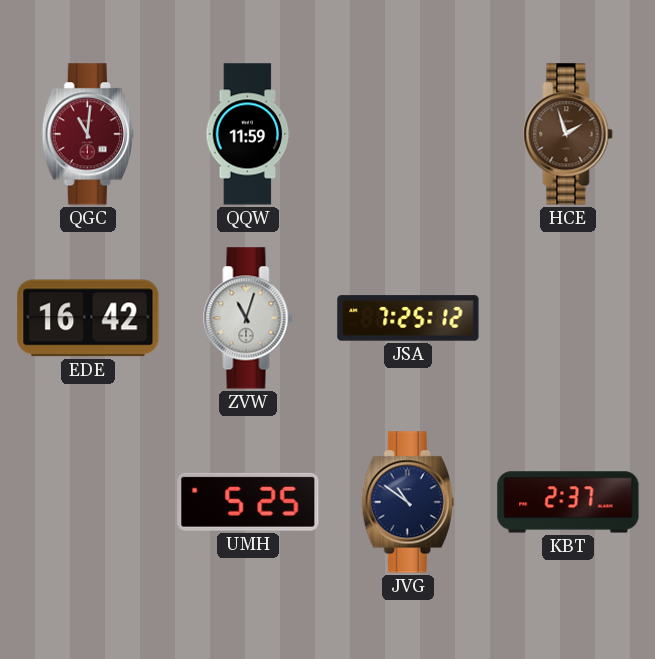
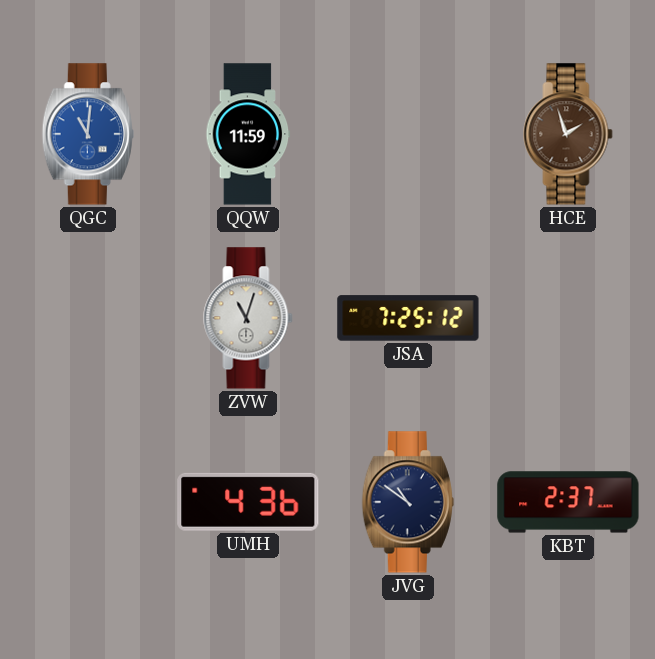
QGC dial: burgundy -> blue
EDE: 16:42 -> none
UMH: 5:25 -> 4:36
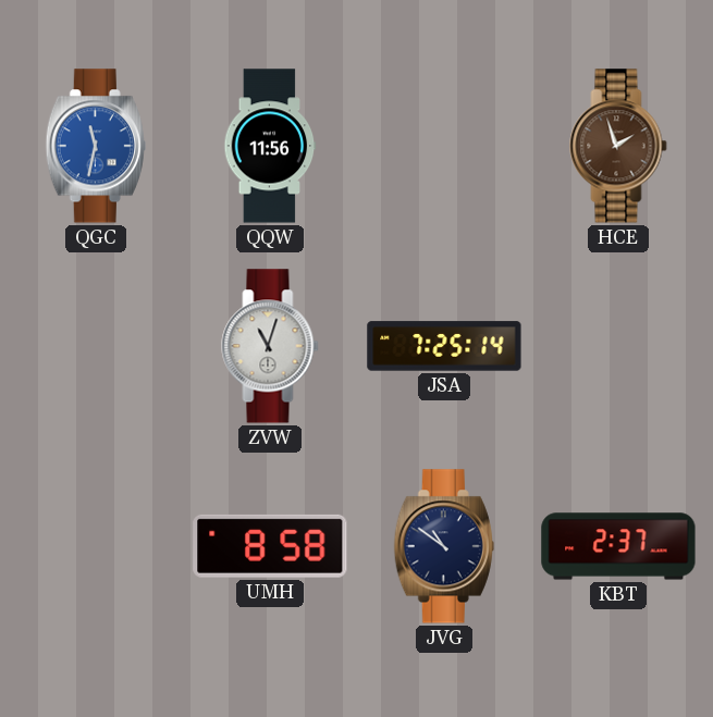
QGC: 11:01 -> 11:32
QQW: 11:59 -> 11:56
JSA: 7:25:12 -> 7:25:14
UMH: 4:36 -> 8:58
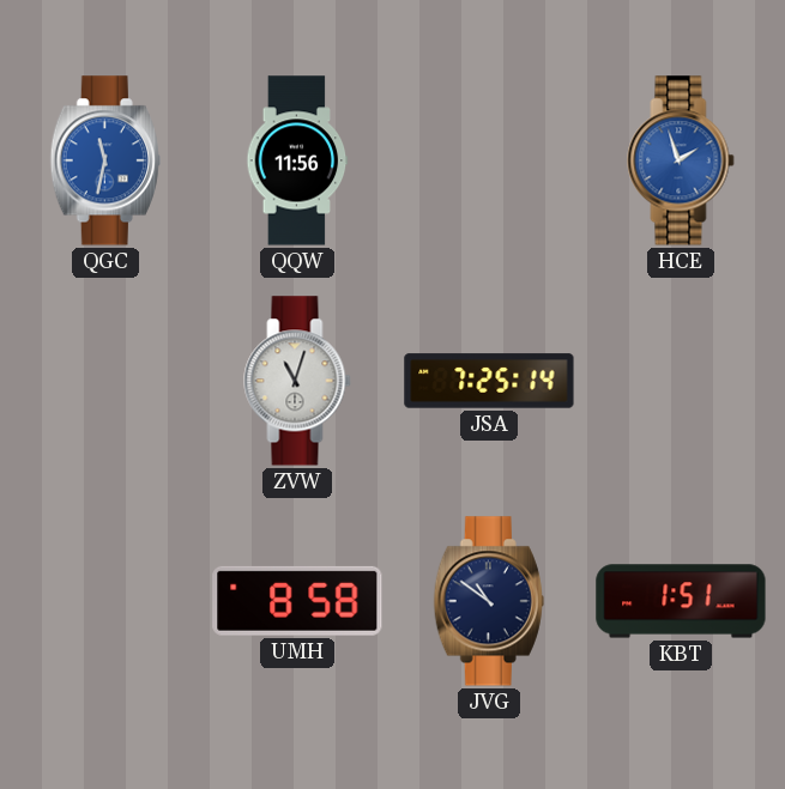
HCE dial: brown -> blue
KBT: 2:37 -> 1:51
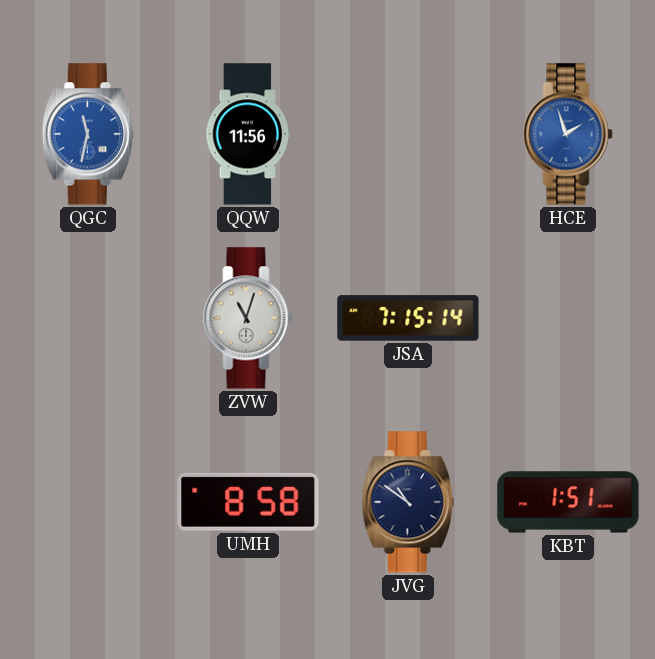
JSA: 7:25 -> 7:15
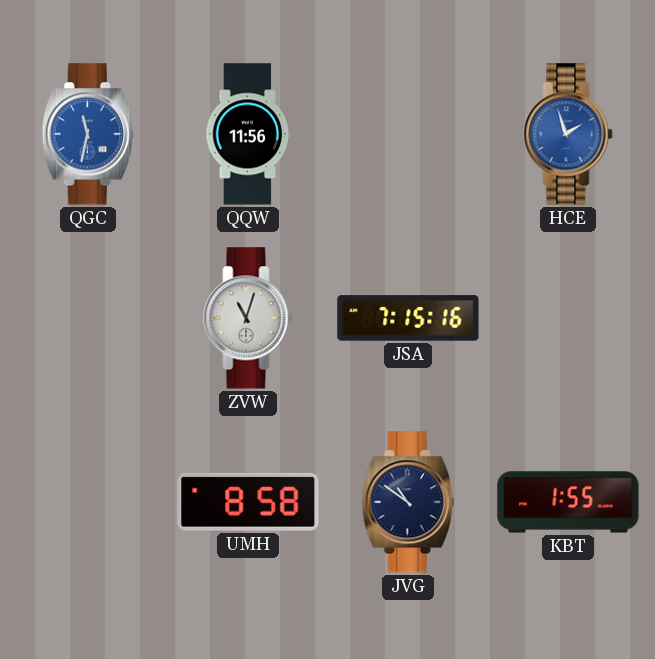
JSA: 7:15:14 -> 7:15:16
KBT: 1:51 -> 1:55
